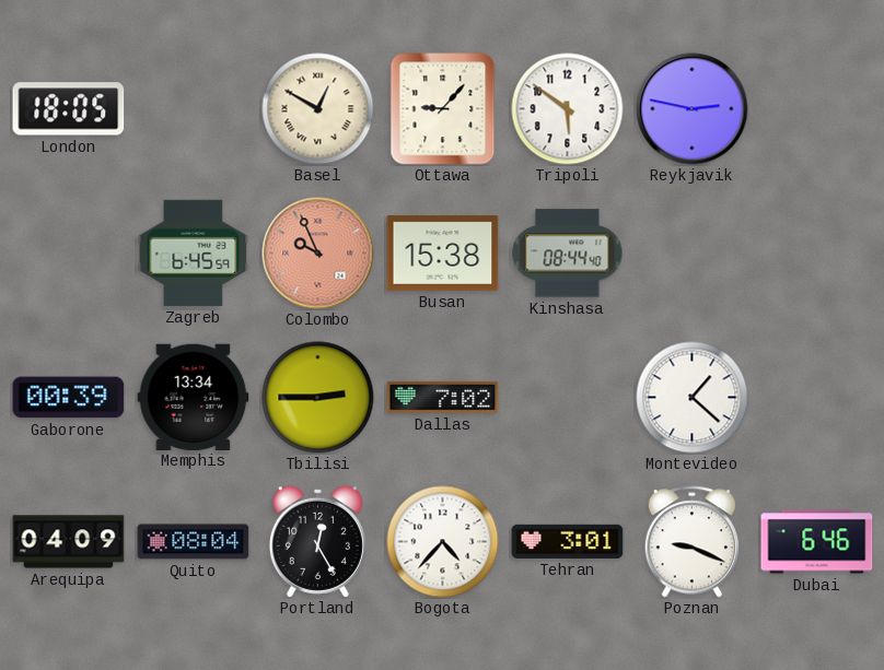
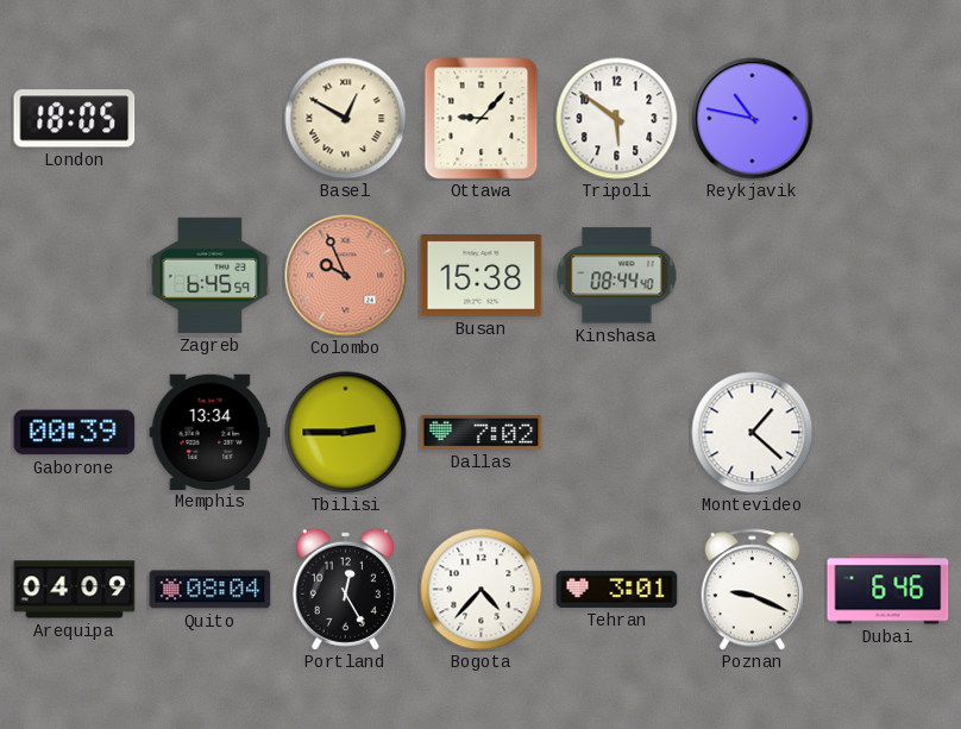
Reykjavik: 2:47 -> 10:47
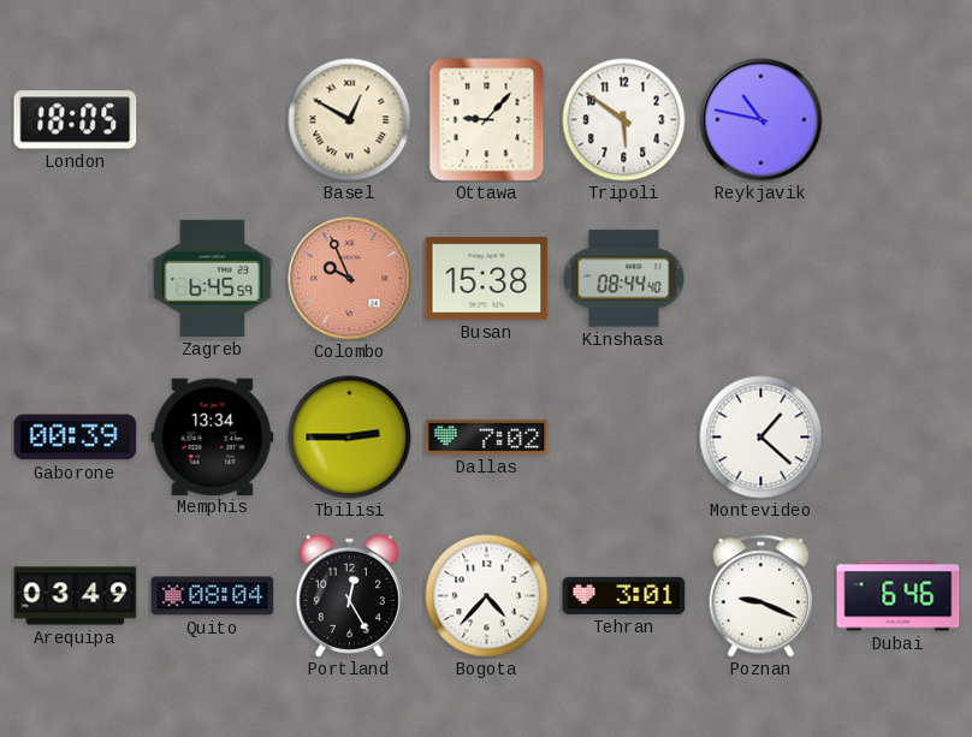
Arequipa: 04:09 -> 03:49
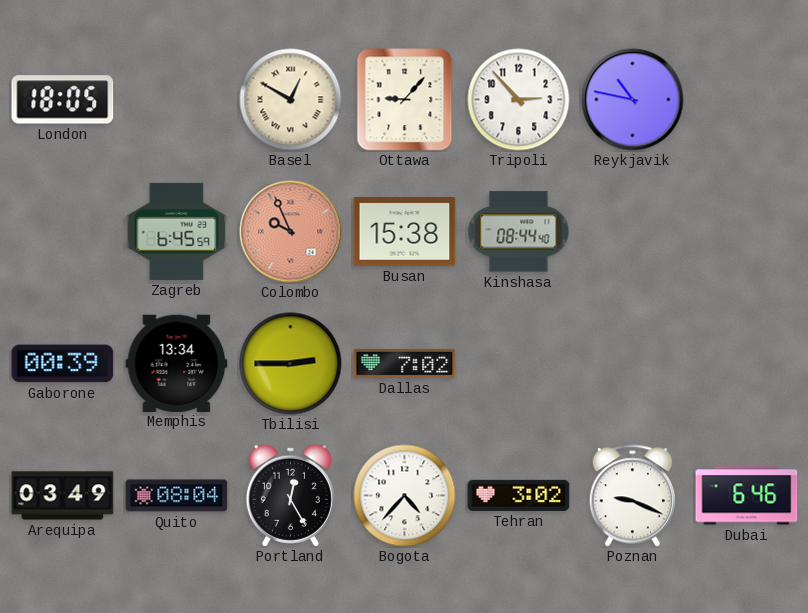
Tripoli: 5:51 -> 2:53
Montevideo: 1:22 -> none
Tehran: 3:01 -> 3:02
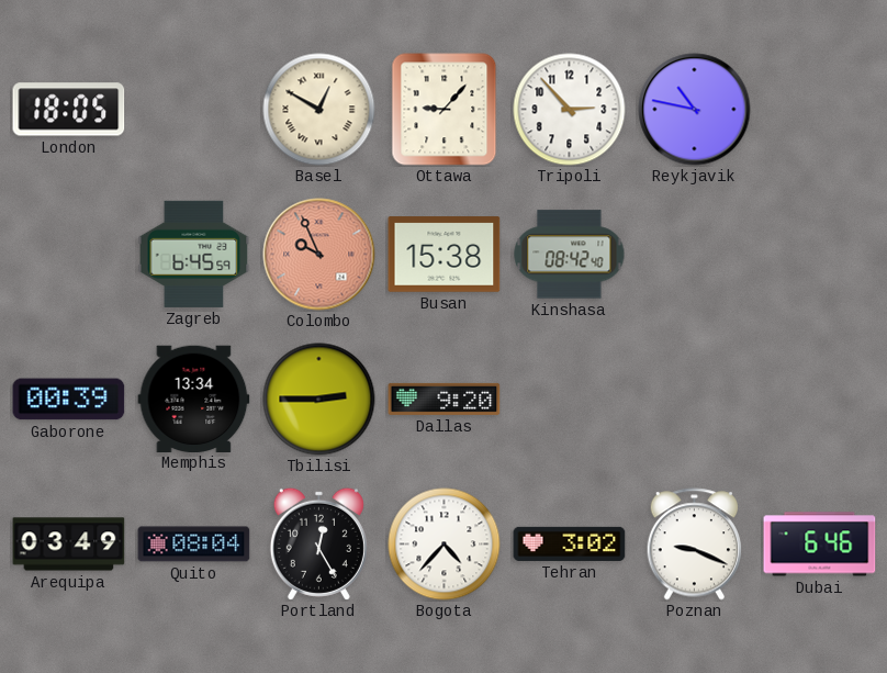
Kinshasa: 08:44 -> 08:42
Dallas: 7:02 -> 9:20
